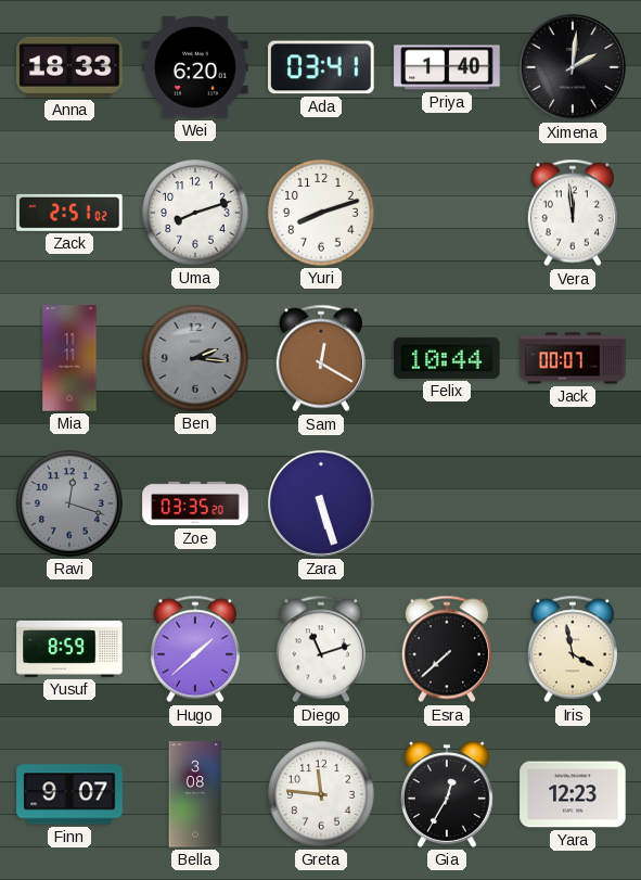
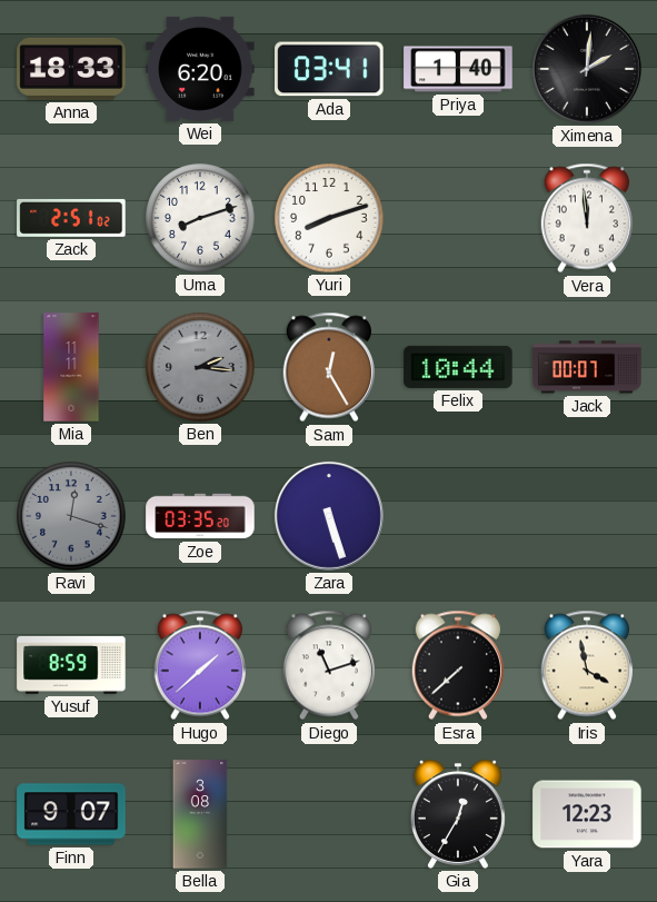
Sam: 12:20 -> 12:25
Greta: 11:46 -> none
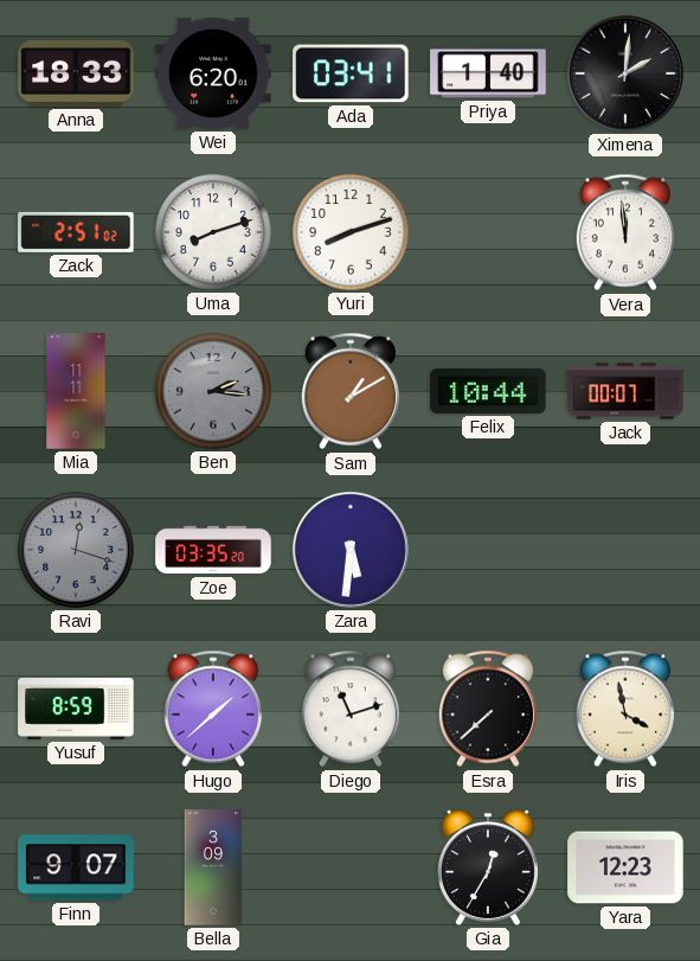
Sam: 12:25 -> 1:10
Zara: 5:27 -> 5:31
Bella: 3:08 -> 3:09
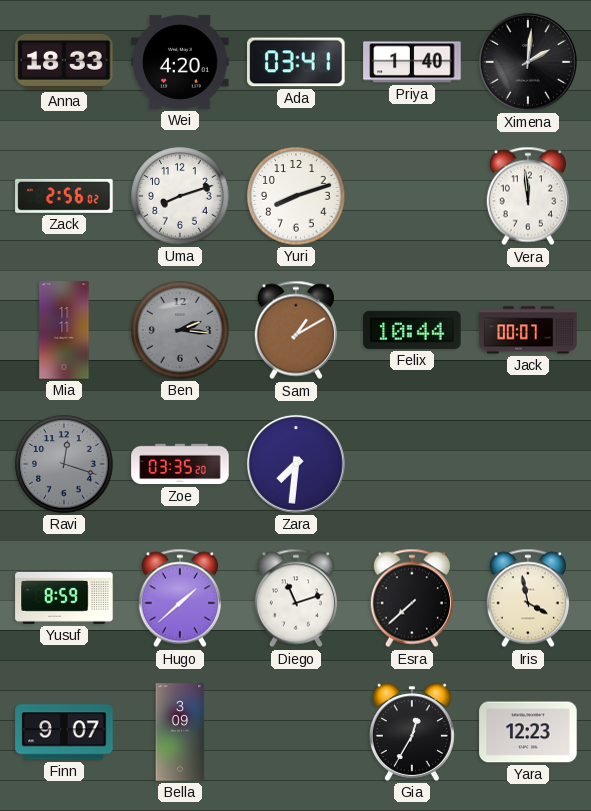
Wei: 6:20 -> 4:20
Zack: 2:51 -> 2:56
Zara: 5:31 -> 7:31
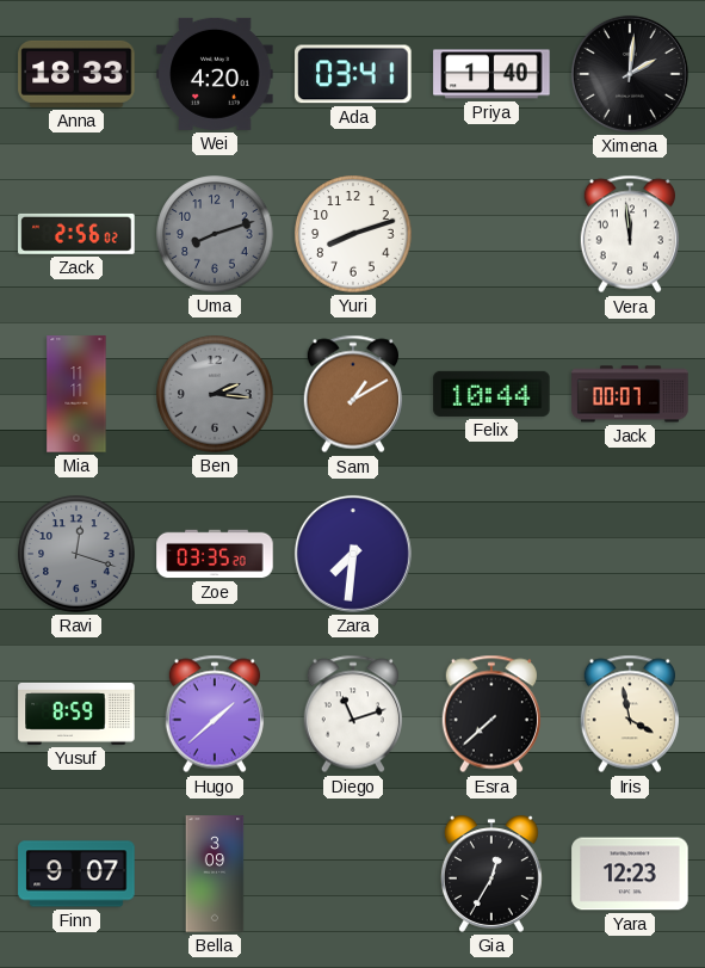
Uma dial: white -> grey
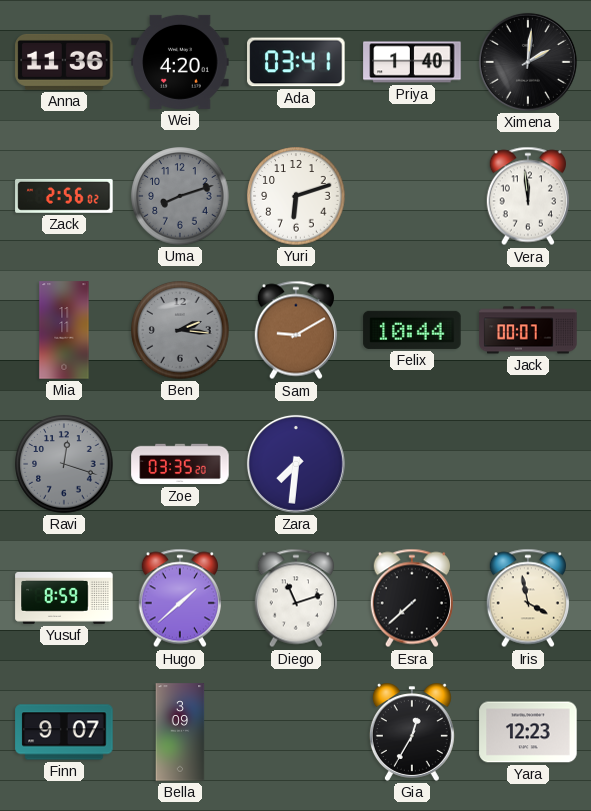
Anna: 18:33 -> 11:36
Yuri: 8:12 -> 6:12
Sam: 1:10 -> 9:10
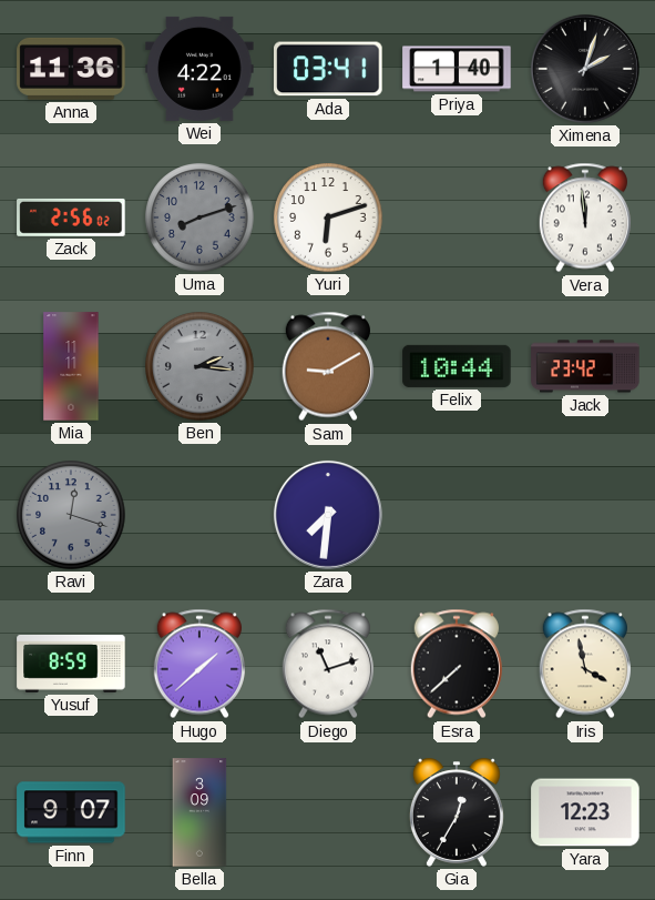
Wei: 4:20 -> 4:22
Ximena: 2:01 -> 2:03
Jack: 00:07 -> 23:42
Zoe: 03:35 -> none
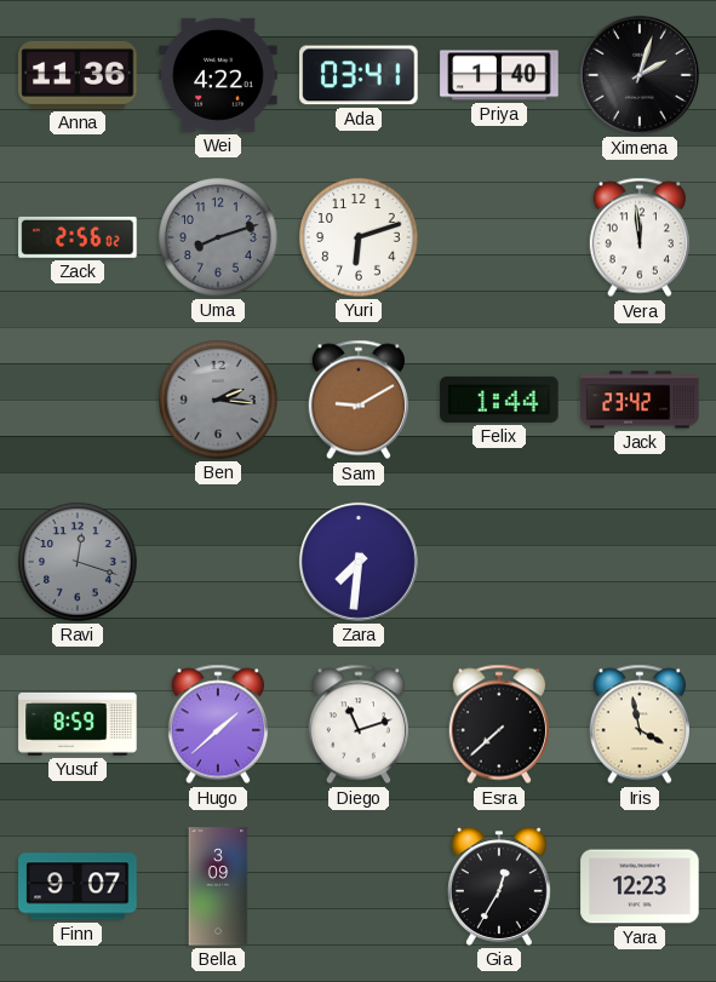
Mia: 11:11 -> none
Felix: 10:44 -> 1:44
